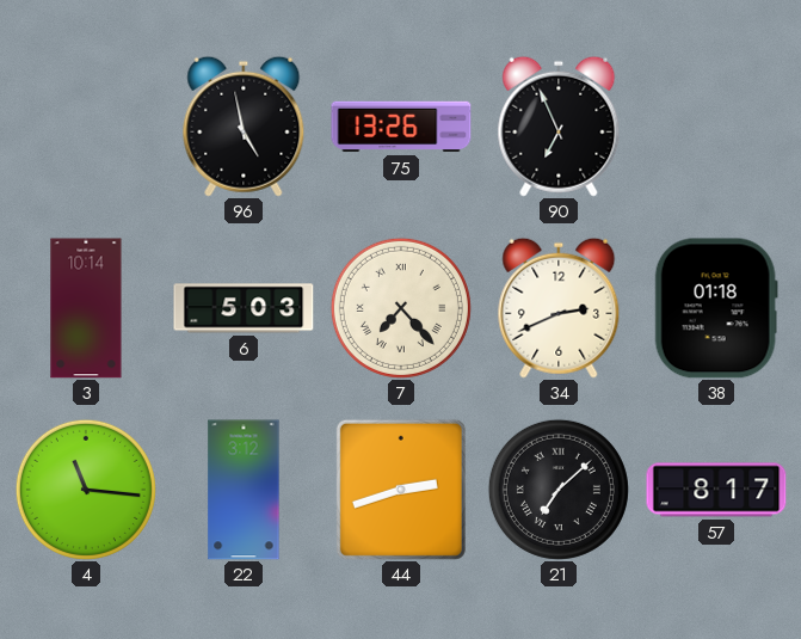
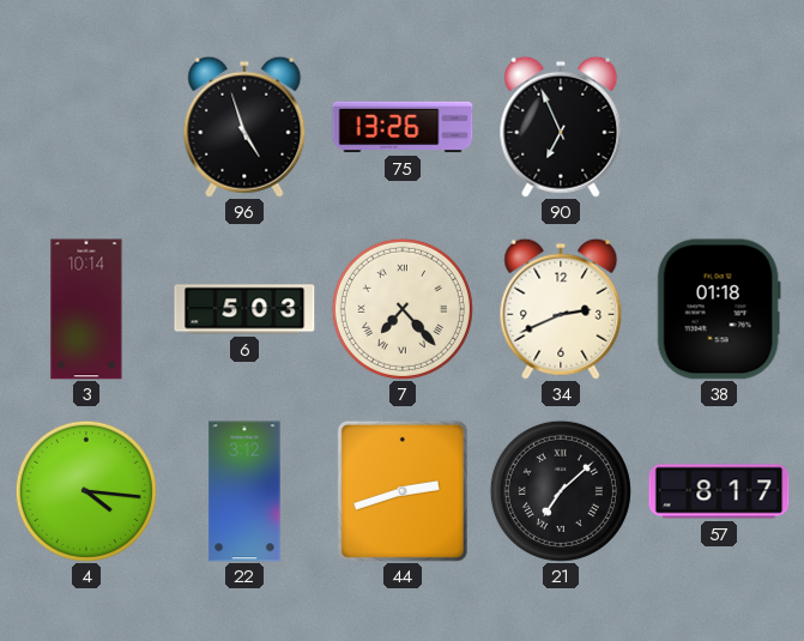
96: 4:58 -> 4:57
4: 11:16 -> 4:16
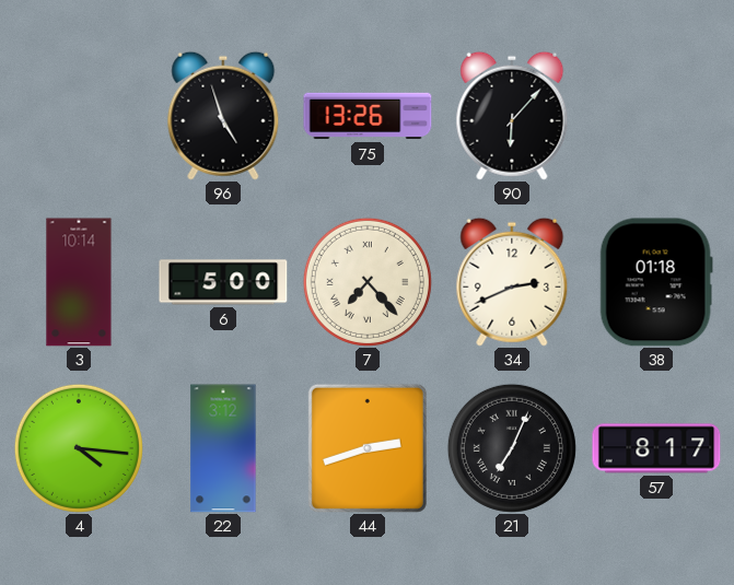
90: 6:56 -> 6:07
6: 5:03 -> 5:00
21: 7:08 -> 7:04
